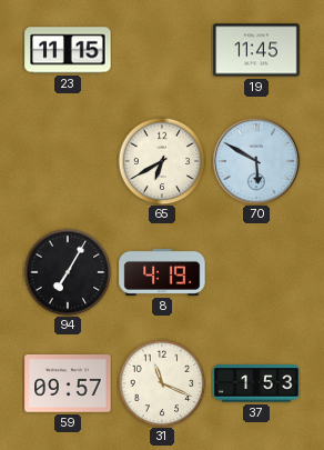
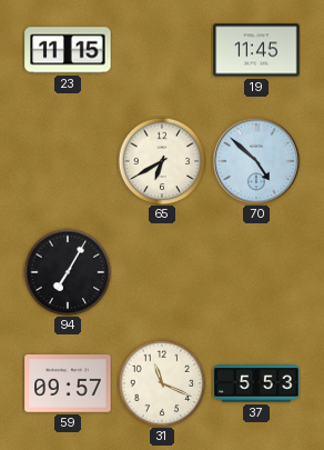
70: 5:50 -> 4:52
8: 4:19 -> none
37: 1:53 -> 5:53
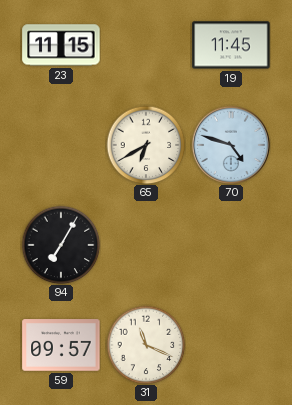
70: 4:52 -> 4:48
37: 5:53 -> none
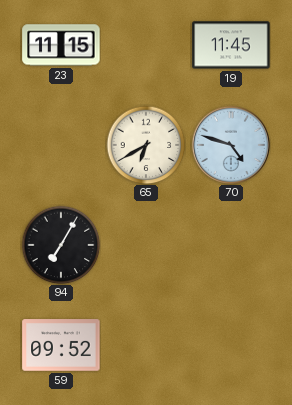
59: 09:57 -> 09:52
31: 11:19 -> none
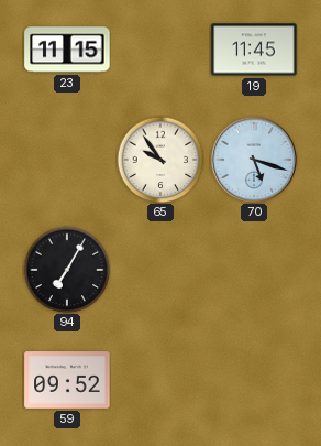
65: 6:40 -> 9:54
70: 4:48 -> 5:18
